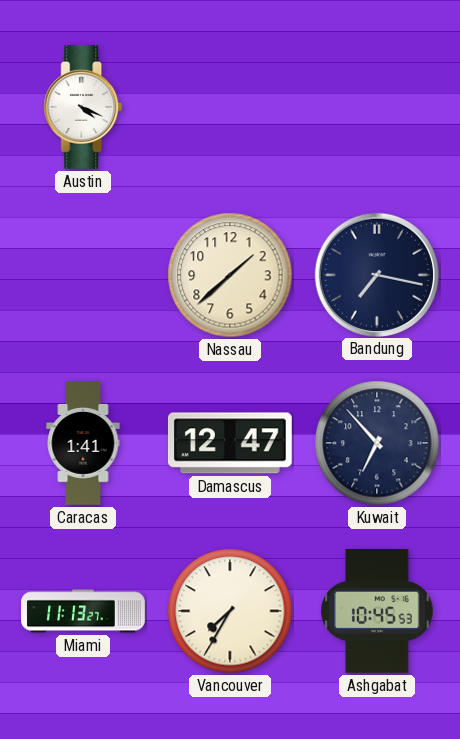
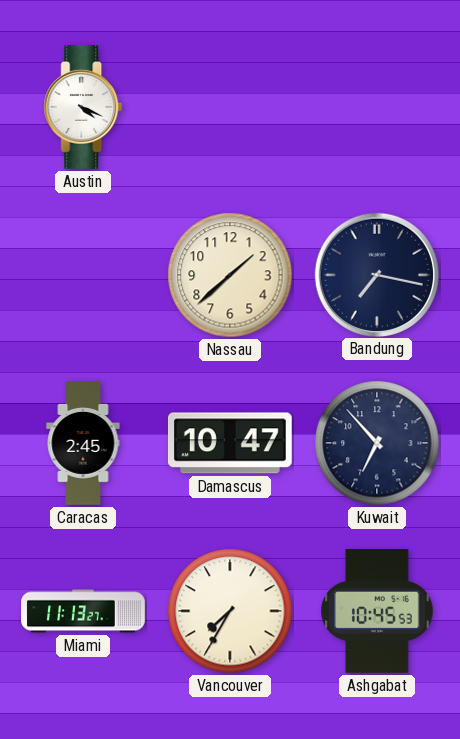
Caracas: 1:41 -> 2:45
Damascus: 12:47 -> 10:47
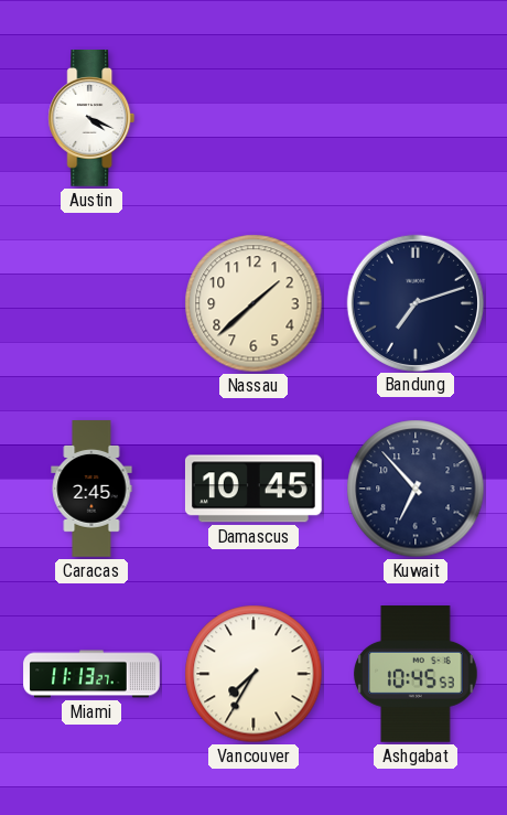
Bandung: 7:17 -> 7:12
Damascus: 10:47 -> 10:45
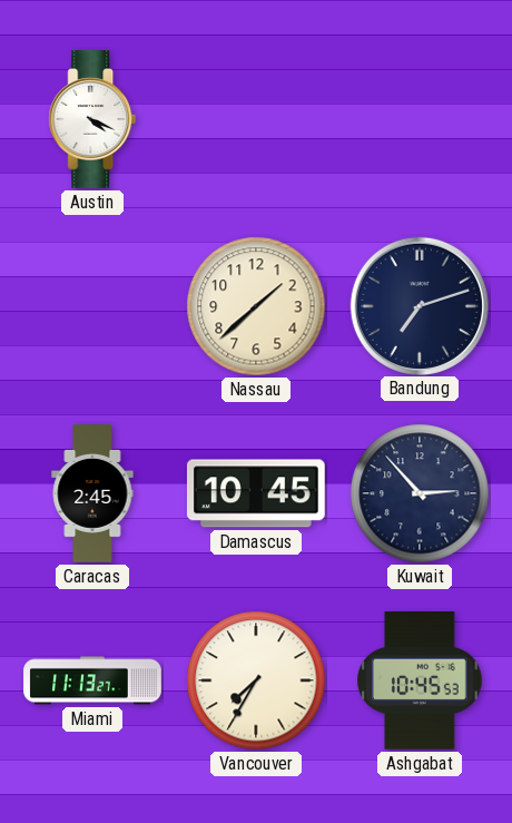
Kuwait: 6:53 -> 2:53
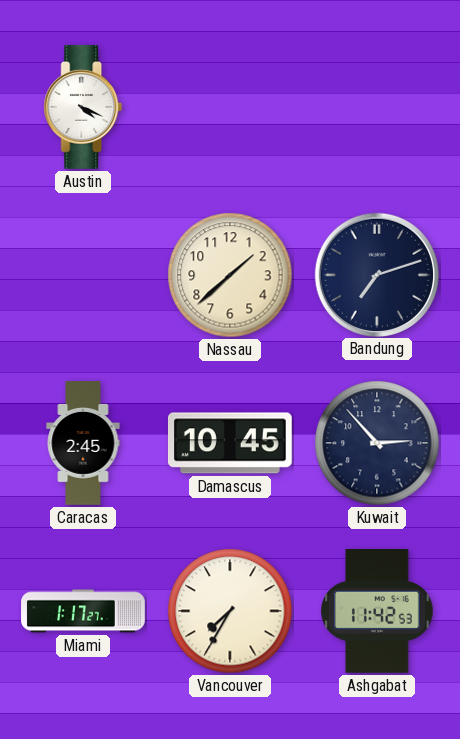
Miami: 11:13 -> 1:17
Ashgabat: 10:45 -> 11:42
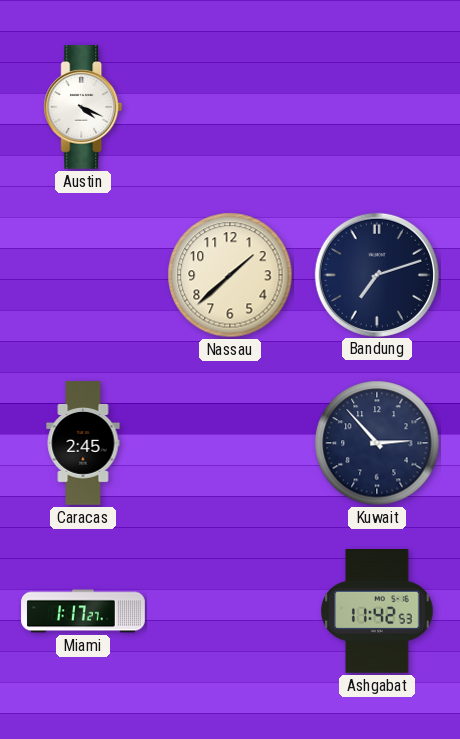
Damascus: 10:45 -> none
Vancouver: 7:35 -> none
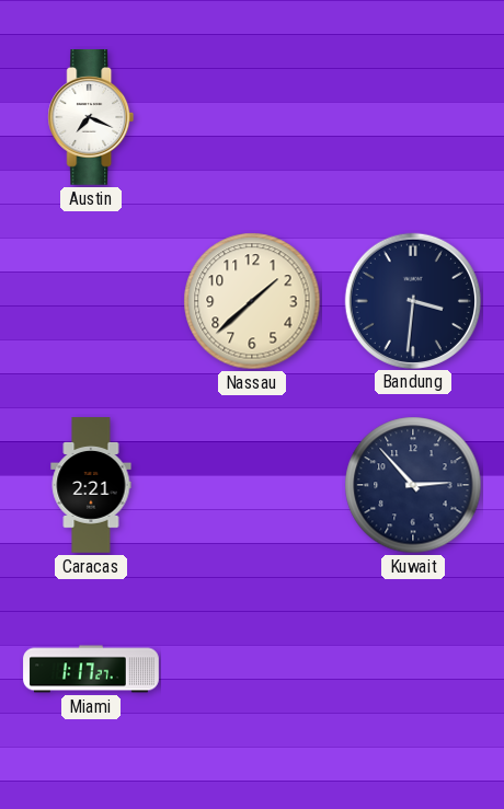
Austin: 4:19 -> 7:19
Bandung: 7:12 -> 3:31
Caracas: 2:45 -> 2:21
Ashgabat: 11:42 -> none
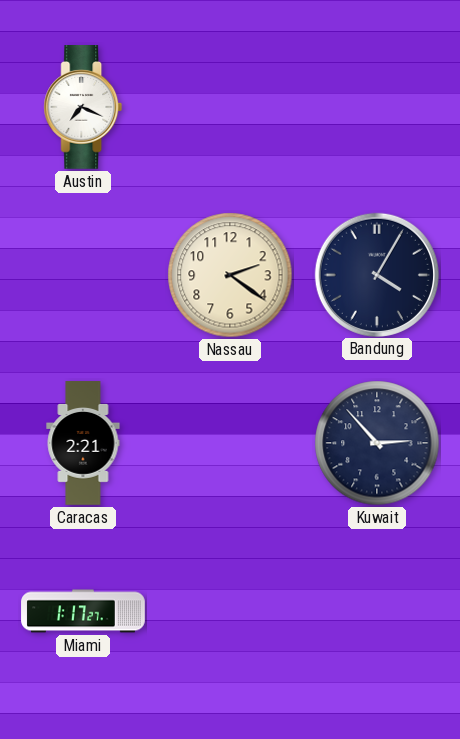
Nassau: 1:38 -> 2:21
Bandung: 3:31 -> 4:05
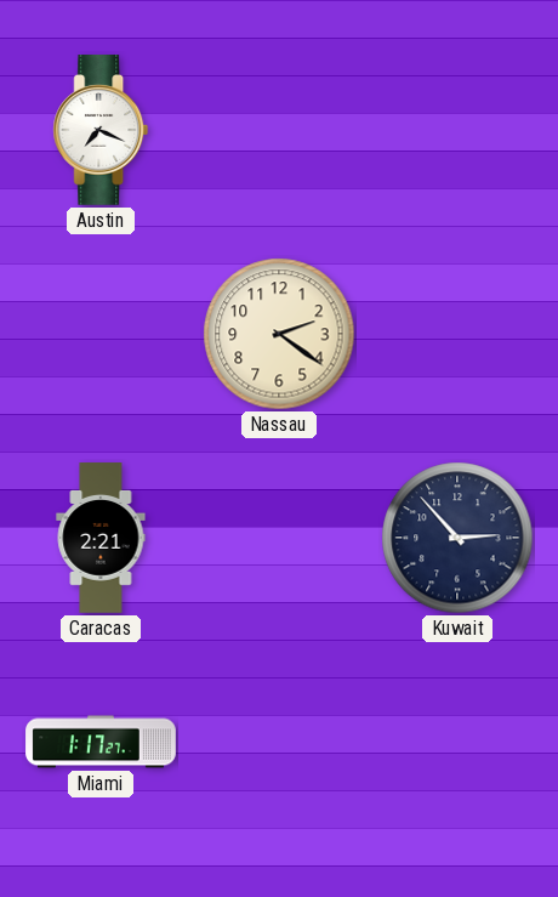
Bandung: 4:05 -> none
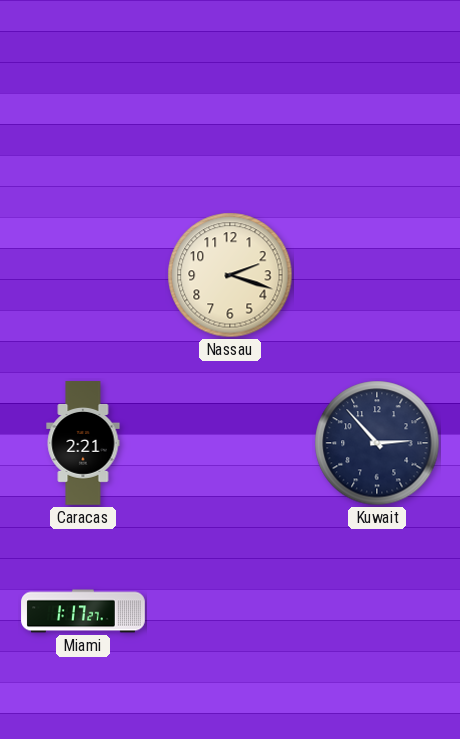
Austin: 7:19 -> none
Nassau: 2:21 -> 2:18
